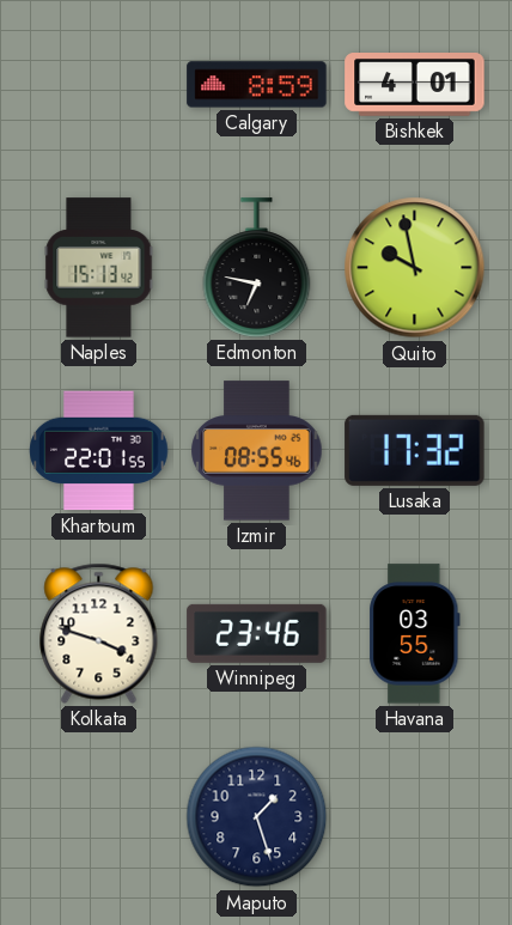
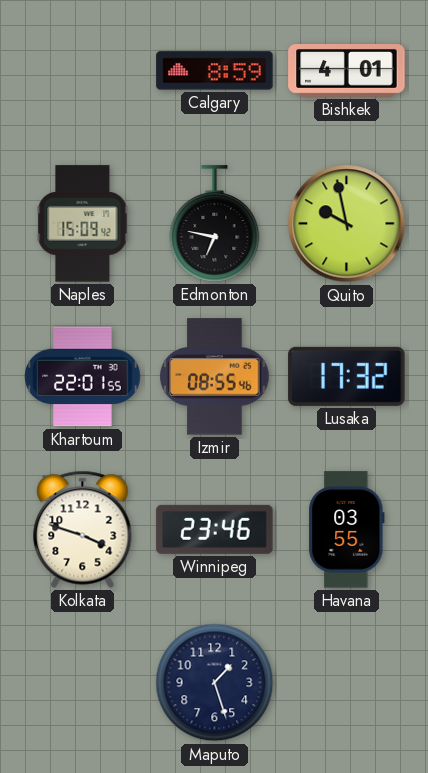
Naples: 15:13 -> 15:09
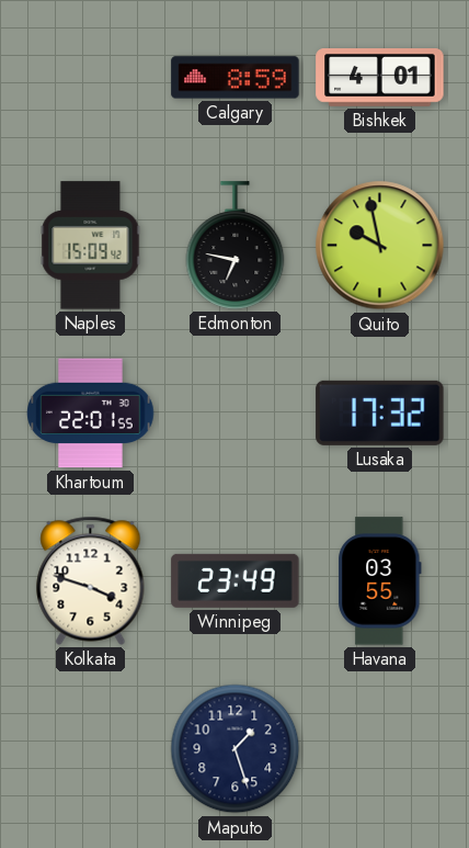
Izmir: 08:55 -> none
Winnipeg: 23:46 -> 23:49
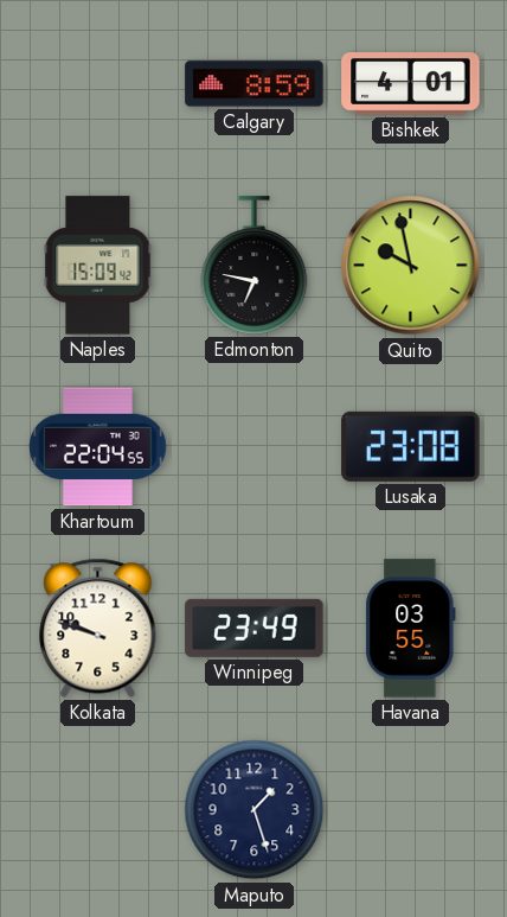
Khartoum: 22:01 -> 22:04
Lusaka: 17:32 -> 23:08
Kolkata: 3:48 -> 9:48
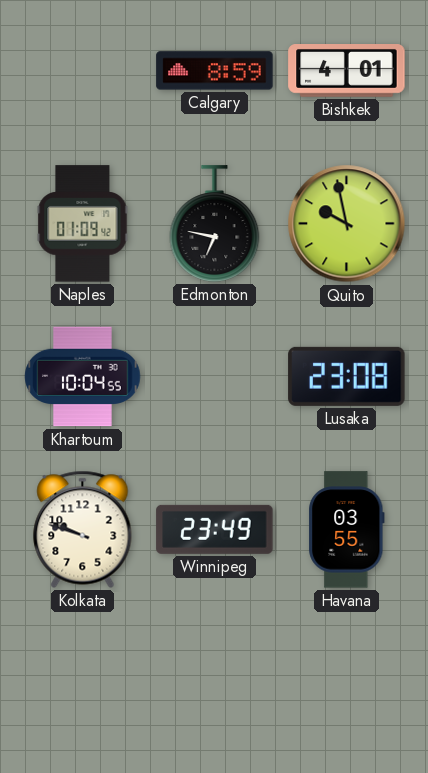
Naples: 15:09 -> 01:09
Khartoum: 22:04 -> 10:04
Maputo: 1:27 -> none
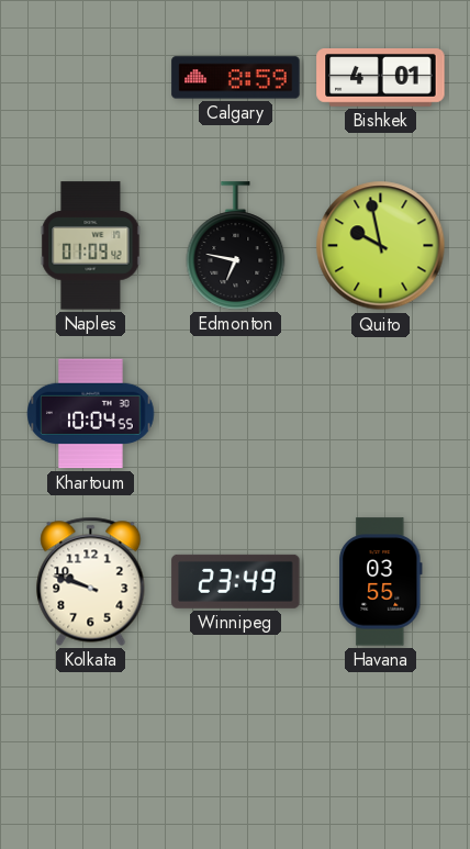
Lusaka: 23:08 -> none
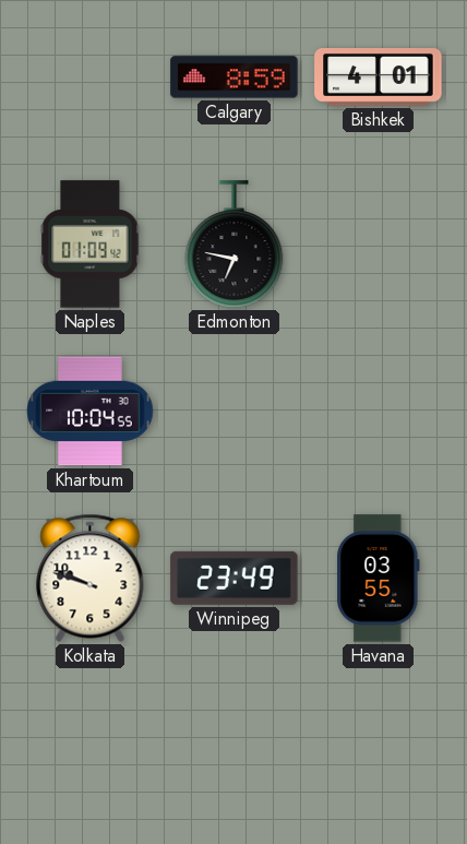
Quito: 9:58 -> none
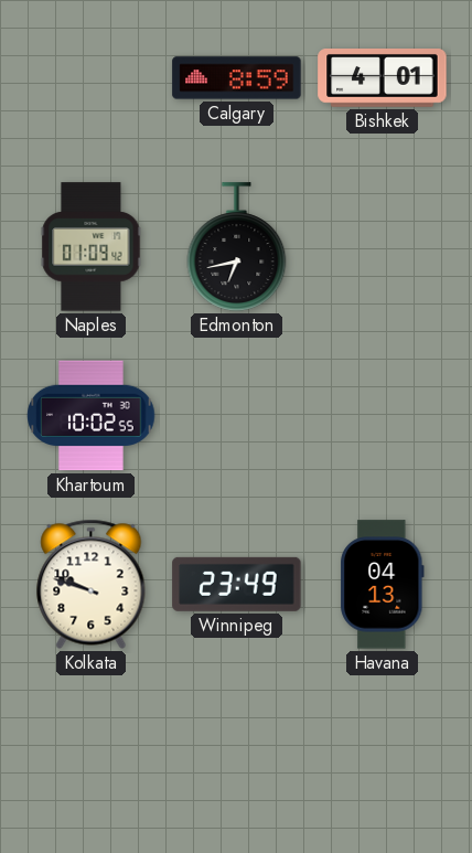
Edmonton: 6:47 -> 6:43
Khartoum: 10:04 -> 10:02
Havana: 03:55 -> 04:13
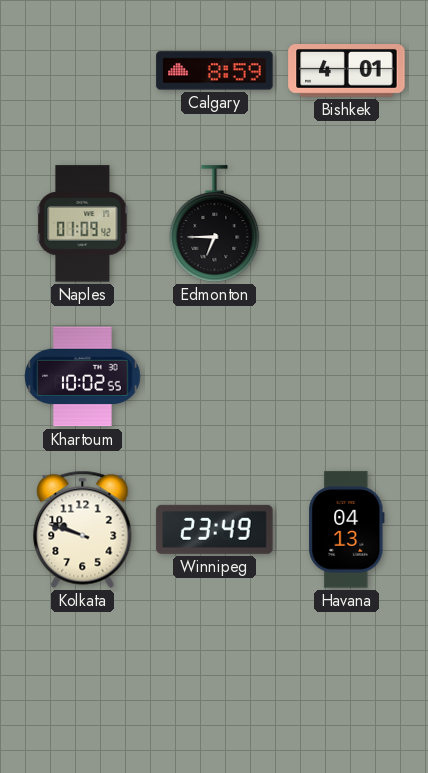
Edmonton: 6:43 -> 6:45
